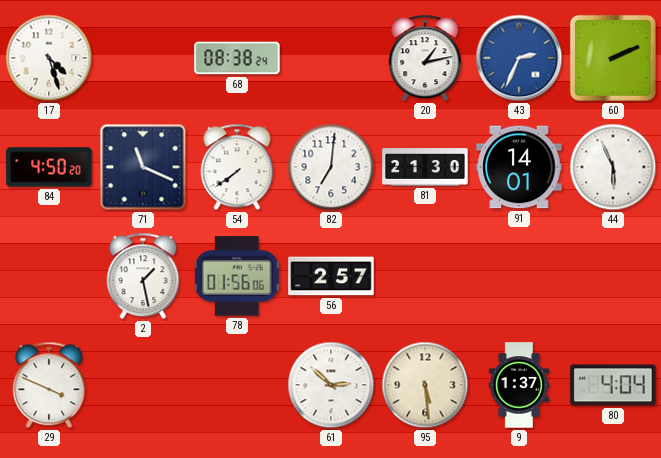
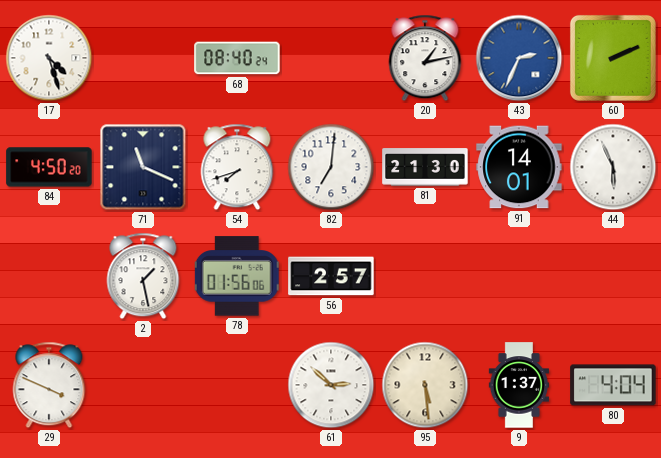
68: 08:38 -> 08:40
54: 7:39 -> 7:42
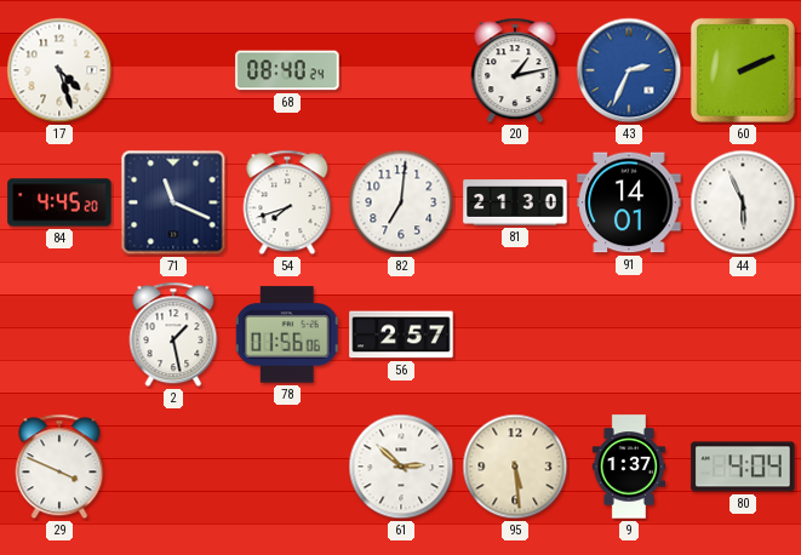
84: 4:50 -> 4:45
